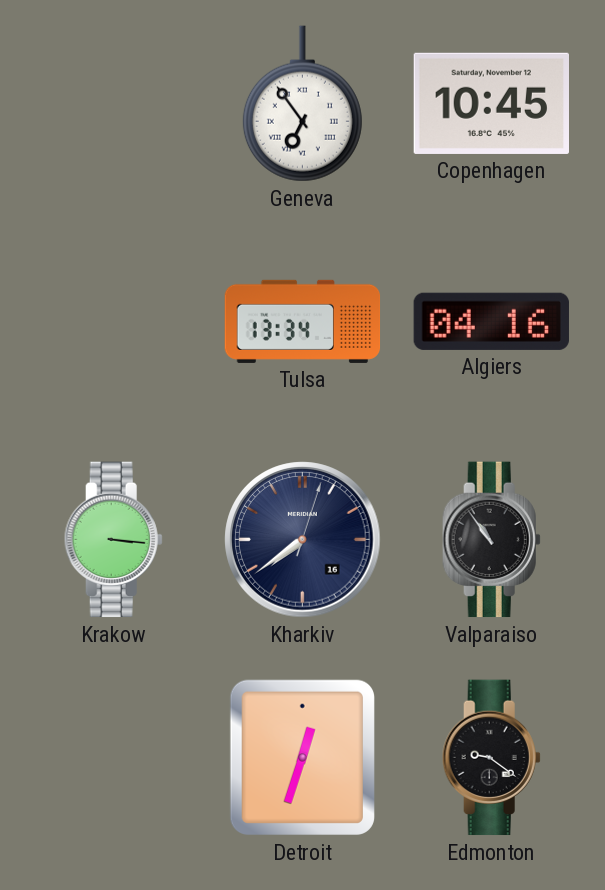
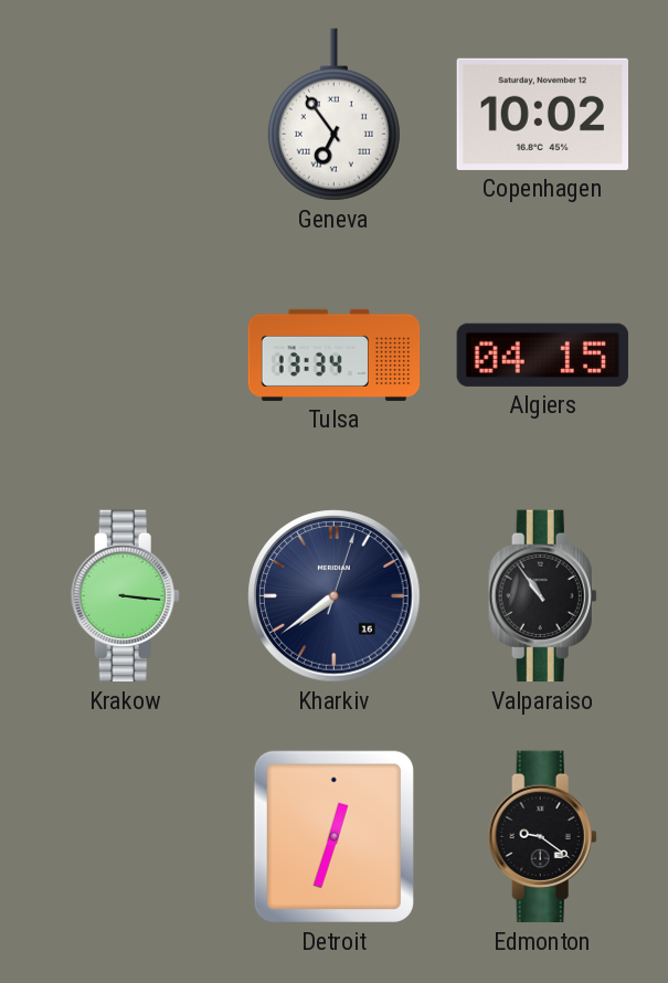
Copenhagen: 10:45 -> 10:02
Algiers: 04:16 -> 04:15
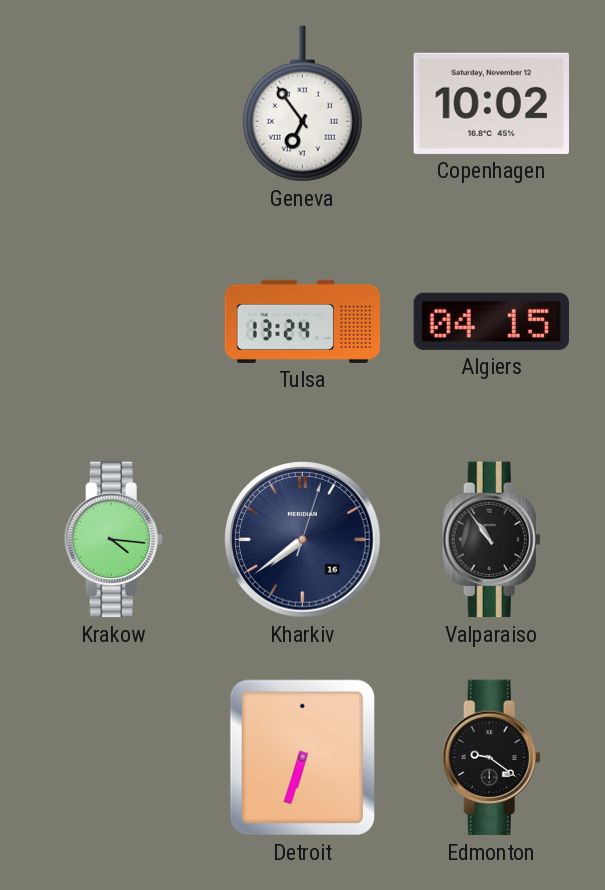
Tulsa: 13:34 -> 13:24
Krakow: 3:16 -> 4:16
Detroit: 12:33 -> 6:33
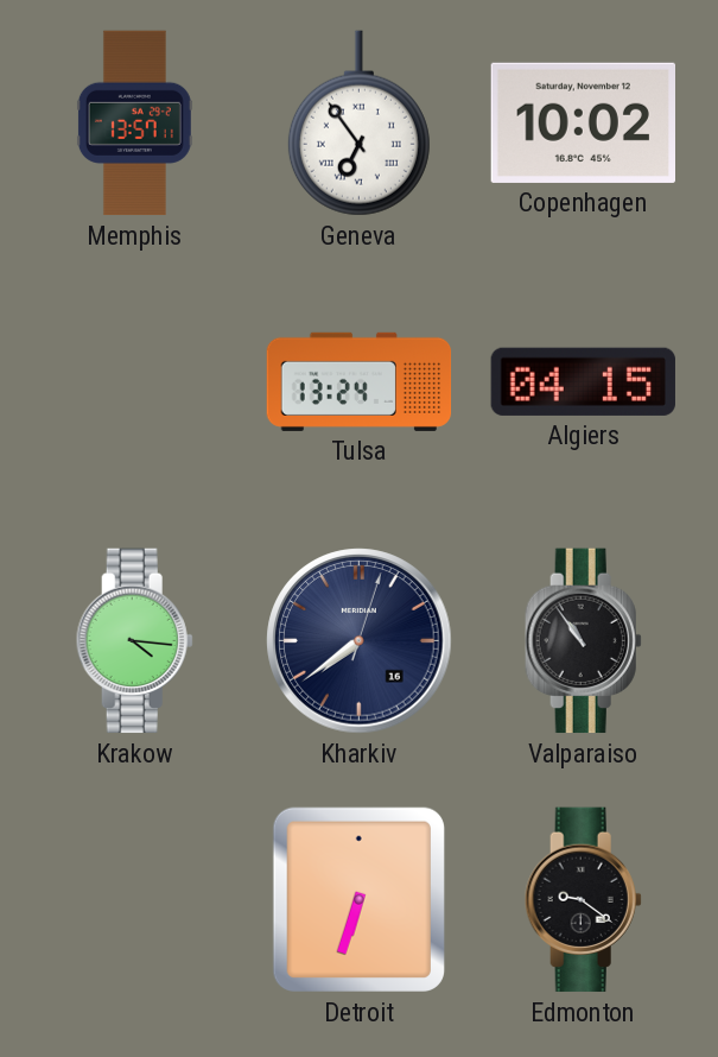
Memphis: none -> 13:57
